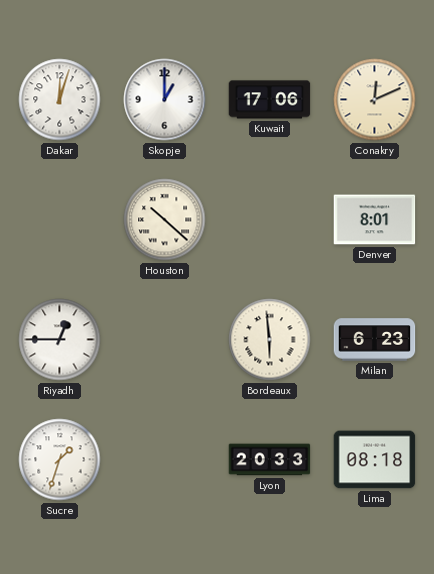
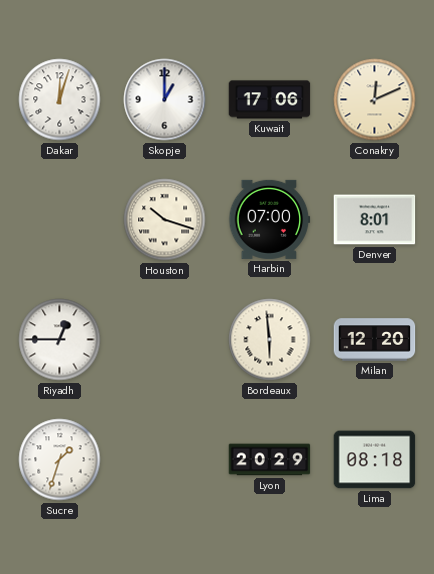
Houston: 10:22 -> 10:18
Harbin: none -> 07:00
Milan: 6:23 -> 12:20
Lyon: 20:33 -> 20:29
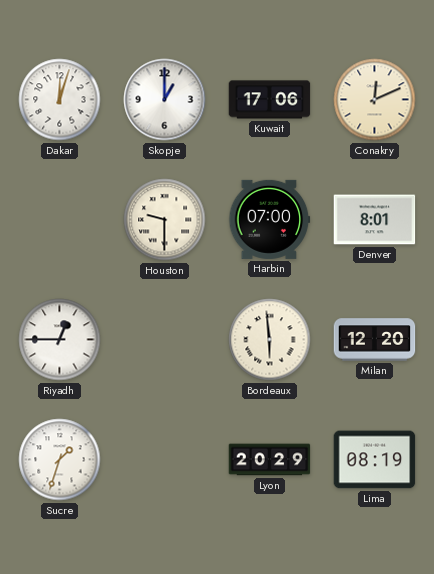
Houston: 10:18 -> 9:30
Lima: 08:18 -> 08:19
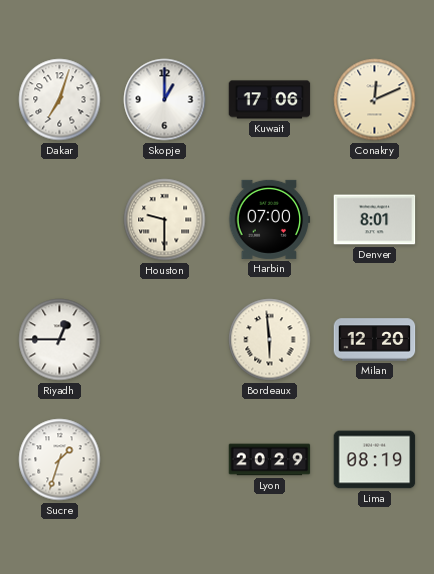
Dakar: 12:03 -> 7:03
